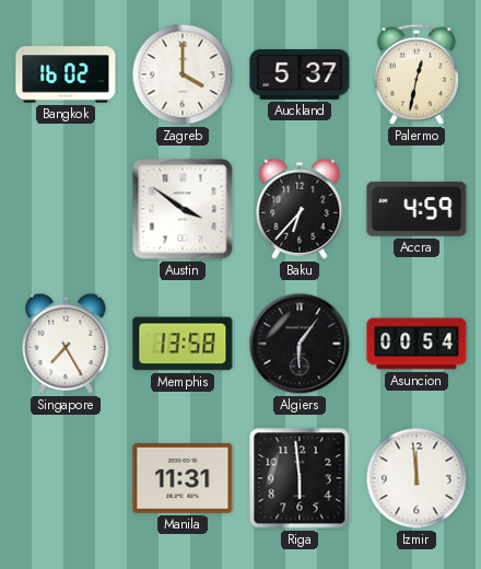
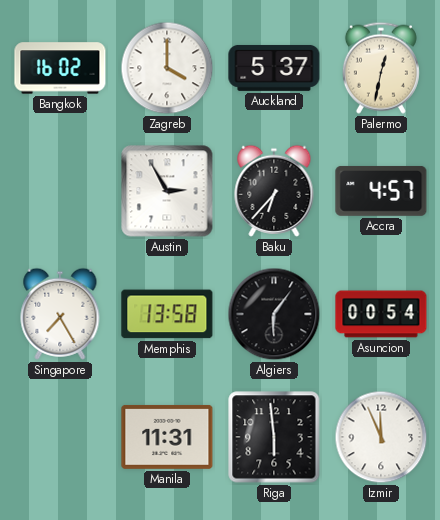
Austin: 3:51 -> 2:55
Accra: 4:59 -> 4:57
Izmir: 11:59 -> 11:56
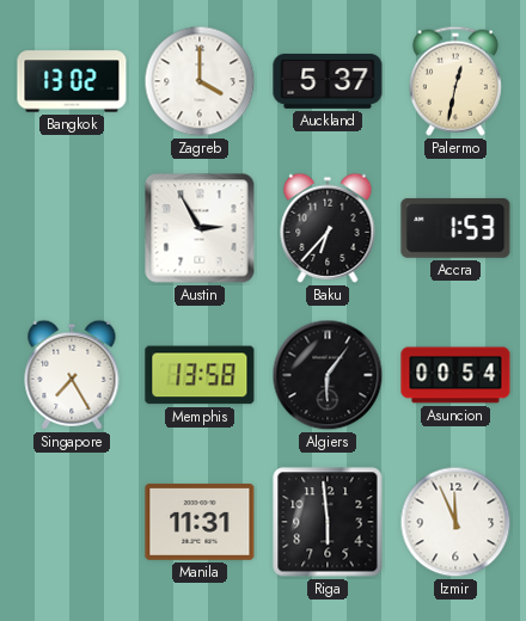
Bangkok: 16:02 -> 13:02
Accra: 4:57 -> 1:53
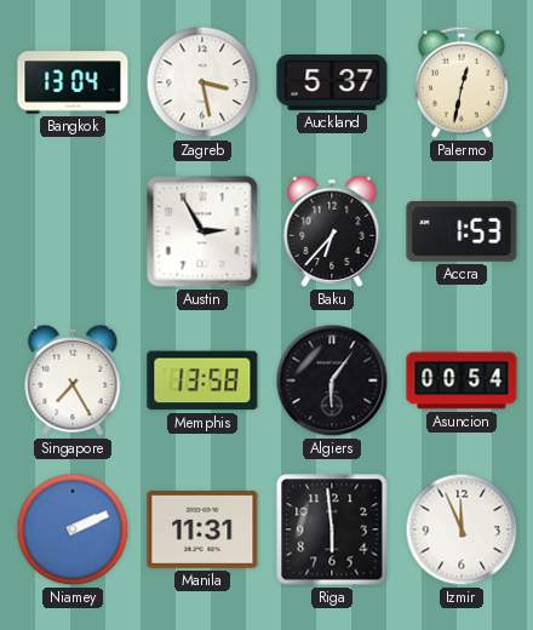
Bangkok: 13:02 -> 13:04
Zagreb: 4:00 -> 3:28
Niamey: none -> 2:11
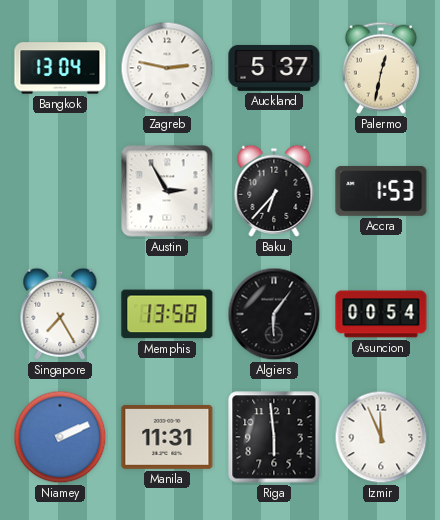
Zagreb: 3:28 -> 2:47
